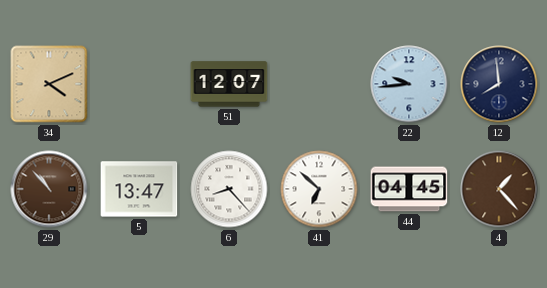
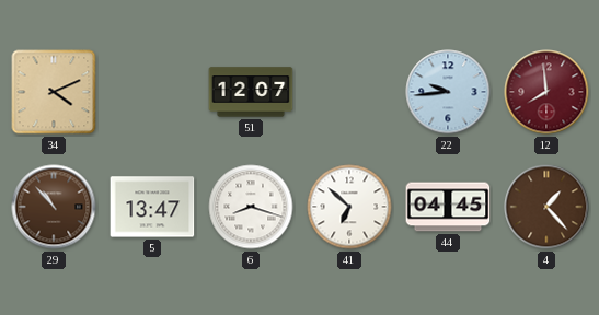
12 dial: navy -> burgundy
6: 8:23 -> 8:18
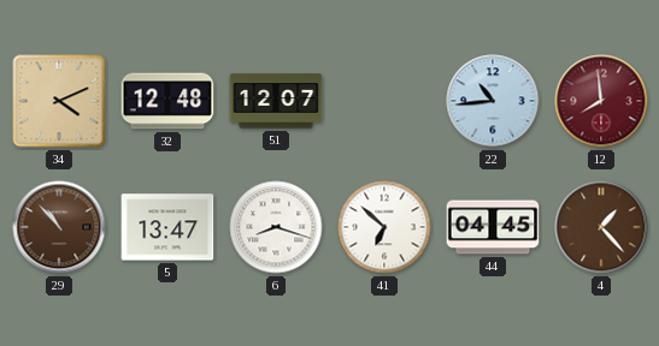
32: none -> 12:48
22: 9:44 -> 10:44
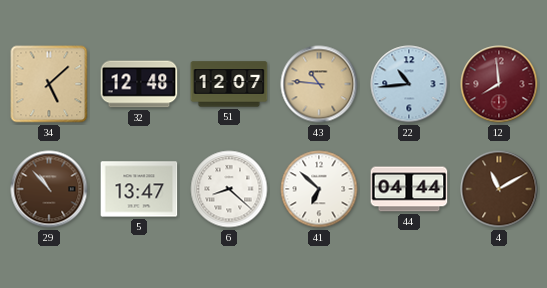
34: 4:11 -> 5:08
43: none -> 10:46
6: 8:18 -> 8:22
44: 04:45 -> 04:44
4: 1:23 -> 11:10
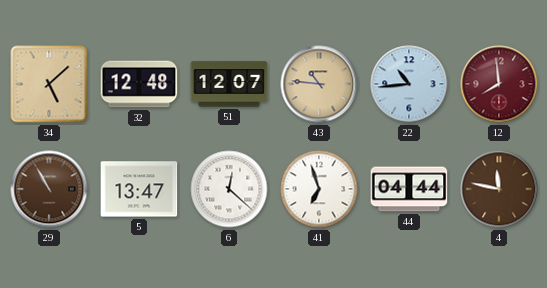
29: 10:53 -> 10:55
6: 8:22 -> 12:22
41: 6:52 -> 6:57
4: 11:10 -> 11:47
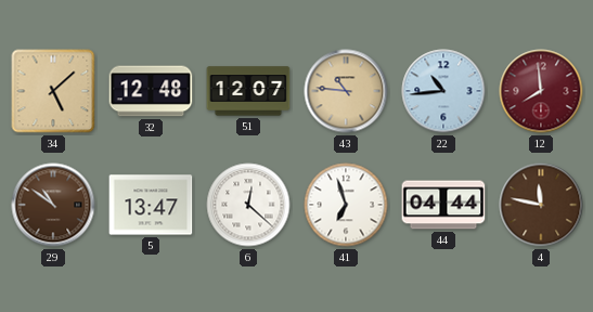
29: 10:55 -> 10:51
